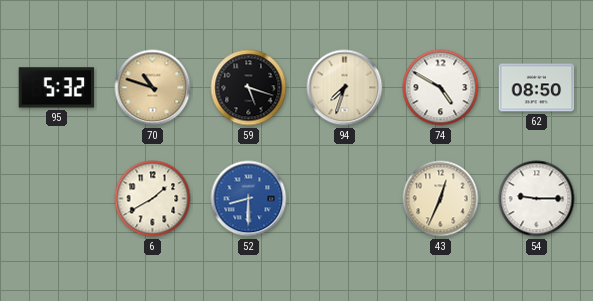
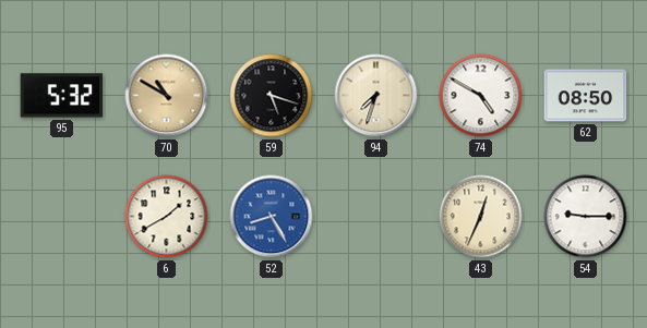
70: 10:48 -> 10:50
52: 8:30 -> 8:25
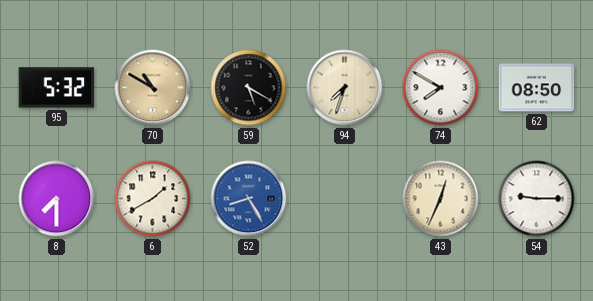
59: 5:18 -> 5:20
74: 4:50 -> 7:50
8: none -> 7:30
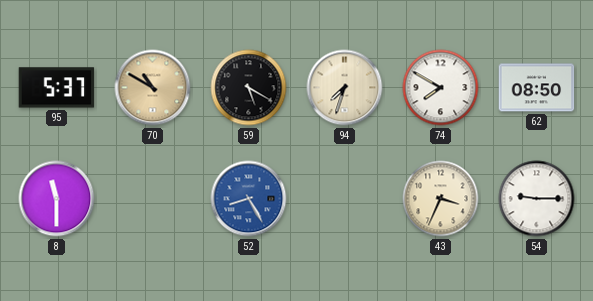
95: 5:32 -> 5:37
8: 7:30 -> 11:30
6: 1:40 -> none
43: 12:34 -> 3:34
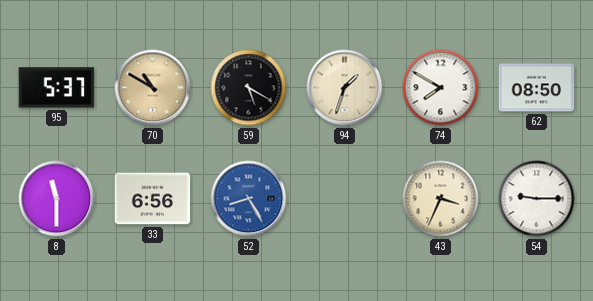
94: 7:33 -> 1:33
33: none -> 6:56
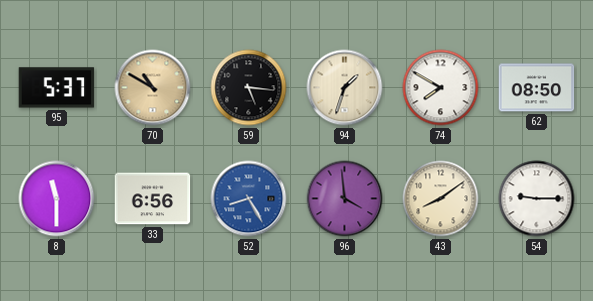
59: 5:20 -> 5:16
96: none -> 3:59
43: 3:34 -> 8:09
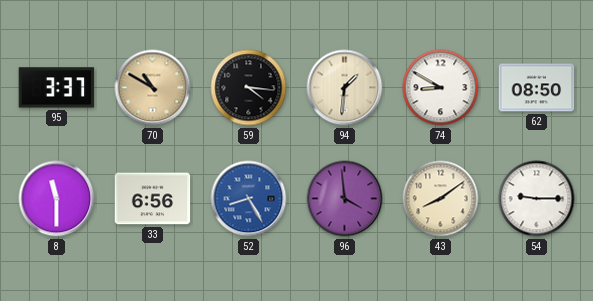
95: 5:37 -> 3:37
59: 5:16 -> 4:16
94: 1:33 -> 1:31
74: 7:50 -> 8:50
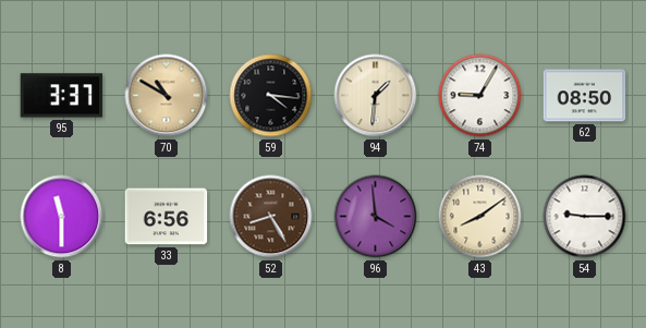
74: 8:50 -> 9:05
52 dial: blue -> brown
